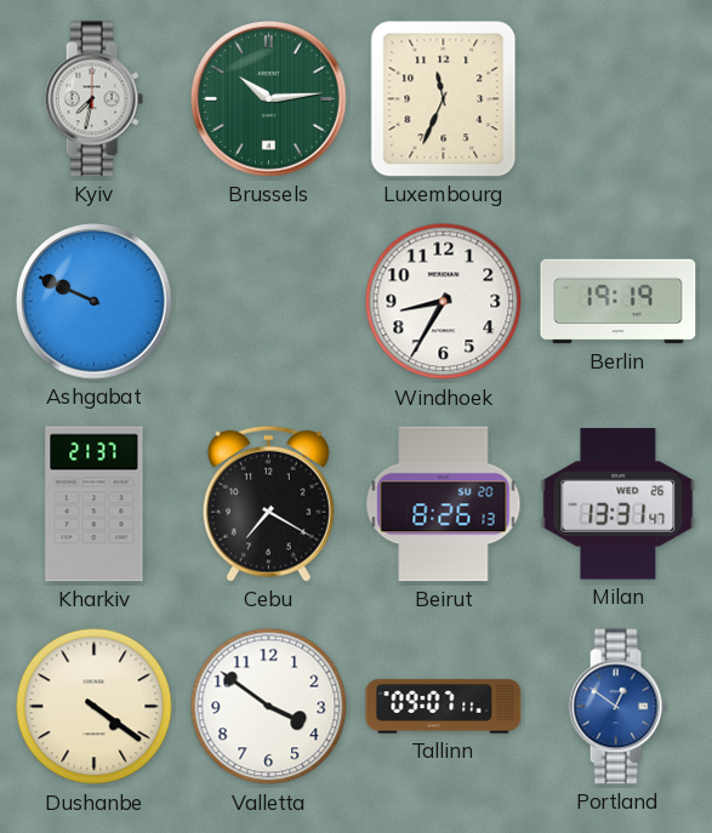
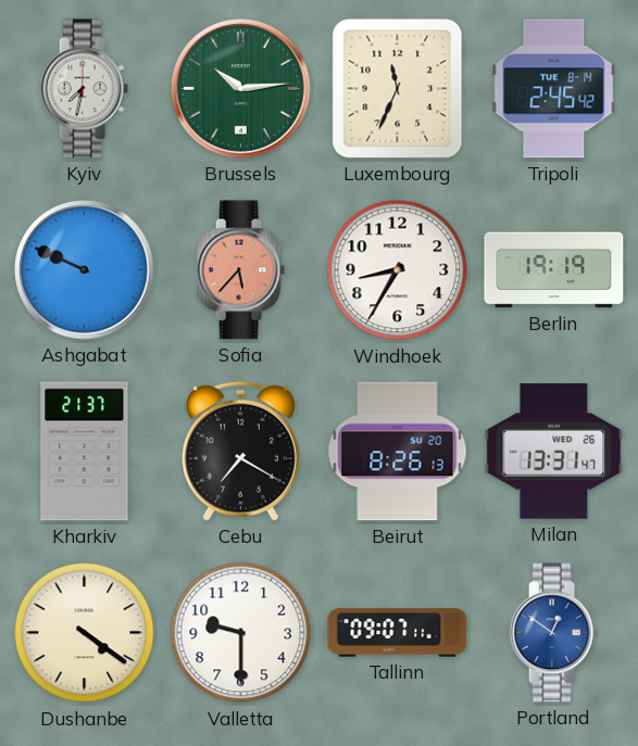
Tripoli: none -> 2:45
Sofia: none -> 5:37
Valletta: 3:51 -> 9:30
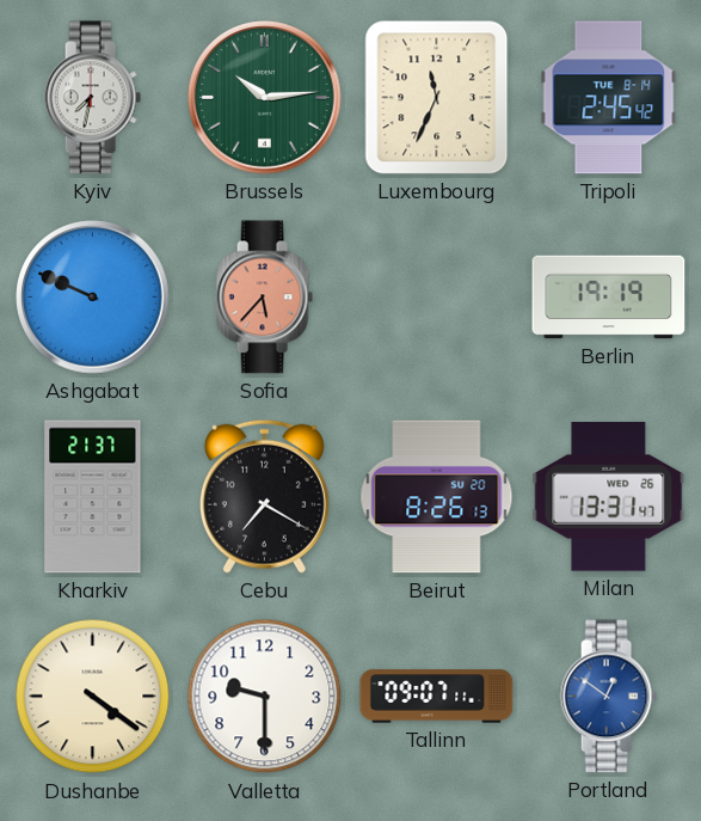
Windhoek: 8:35 -> none
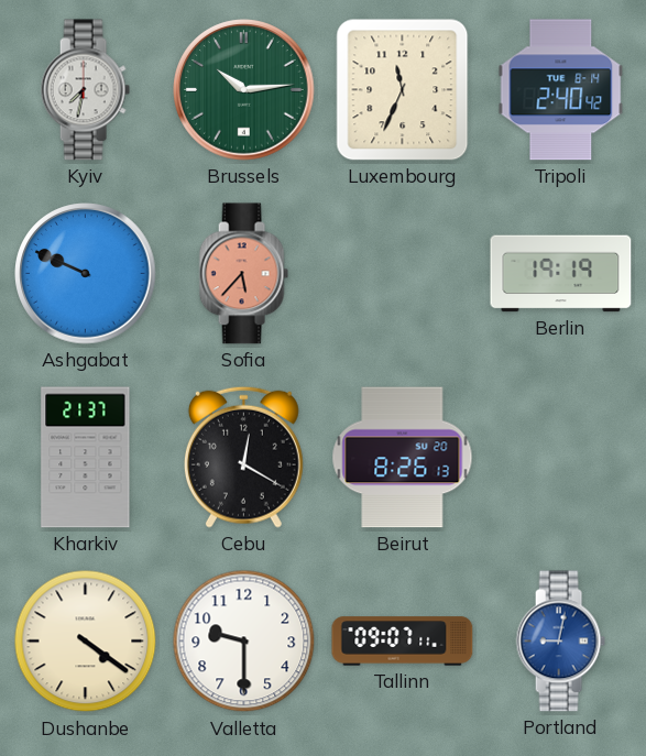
Tripoli: 2:45 -> 2:40
Cebu: 7:20 -> 12:20
Milan: 13:31 -> none
Portland: 12:51 -> 9:02
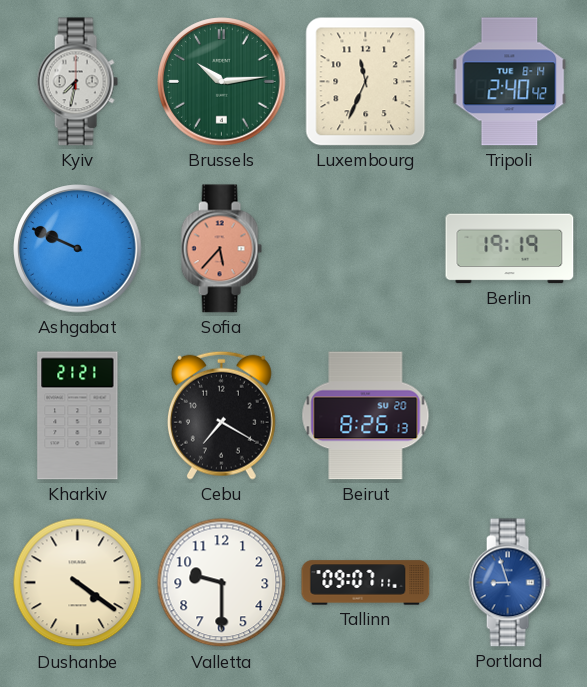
Kharkiv: 21:37 -> 21:21
Cebu: 12:20 -> 7:20
Portland: 9:02 -> 8:57
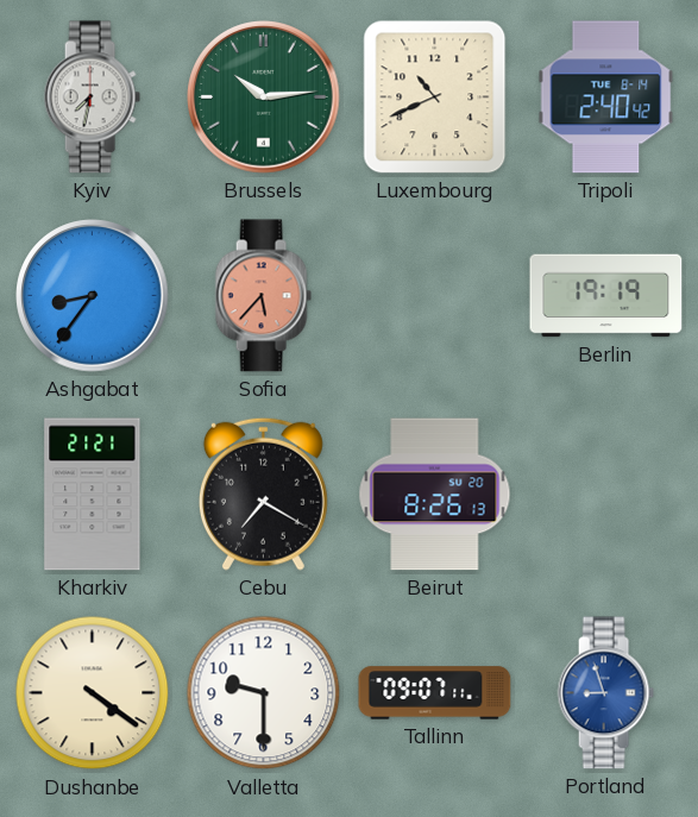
Luxembourg: 11:34 -> 10:41
Ashgabat: 9:49 -> 8:36
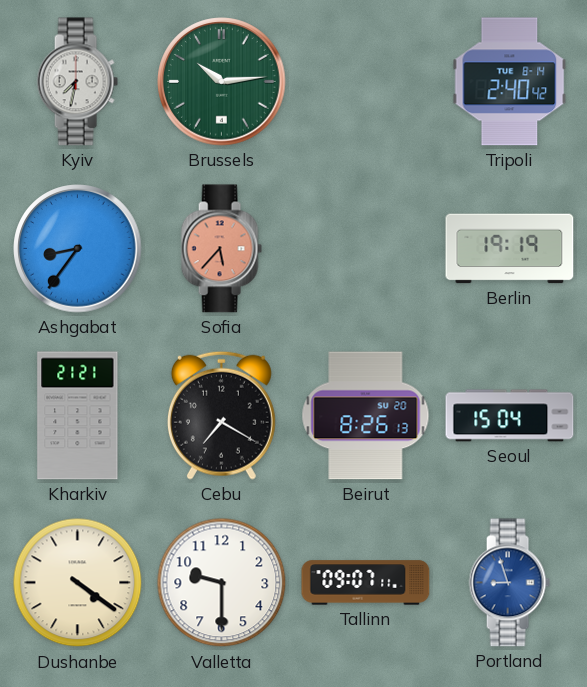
Luxembourg: 10:41 -> none
Seoul: none -> 15:04
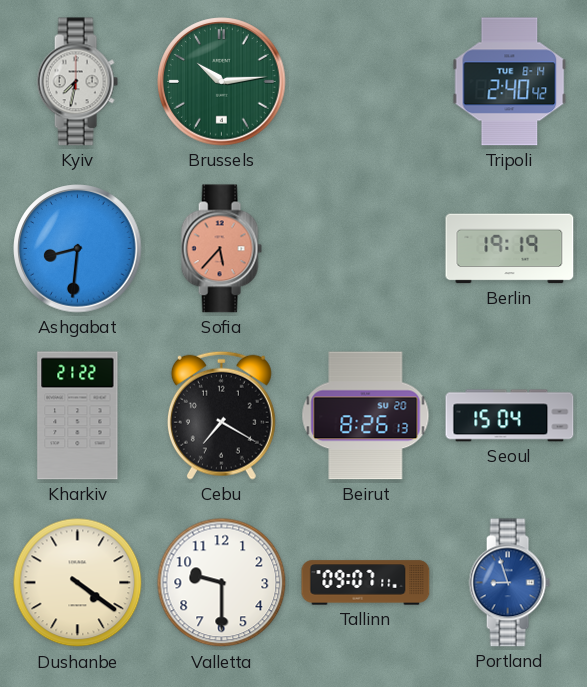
Ashgabat: 8:36 -> 8:31
Kharkiv: 21:21 -> 21:22
